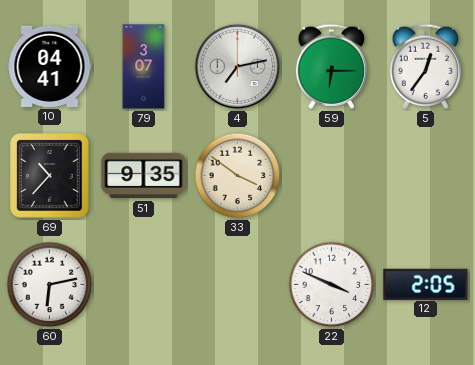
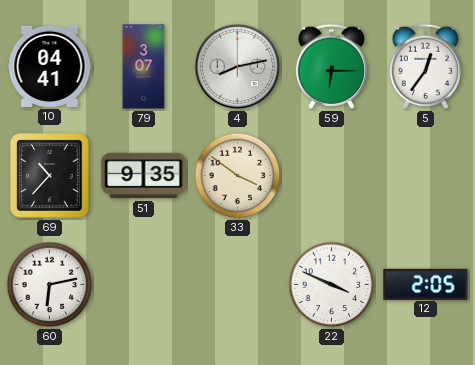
4: 7:13 -> 8:13
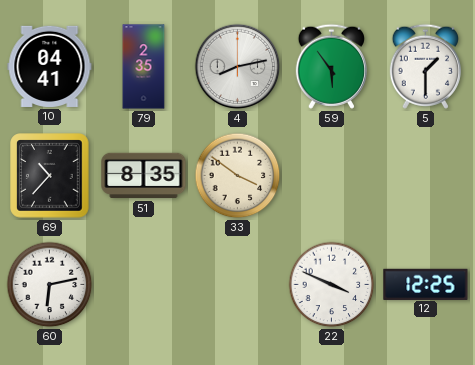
79: 3:07 -> 2:35
59: 6:15 -> 5:54
5: 12:36 -> 1:30
51: 9:35 -> 8:35
12: 2:05 -> 12:25
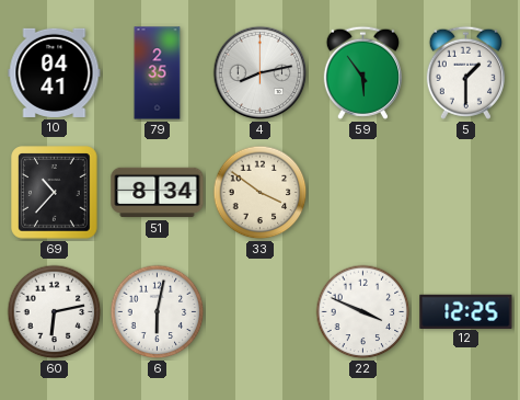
51: 8:35 -> 8:34
6: none -> 6:02
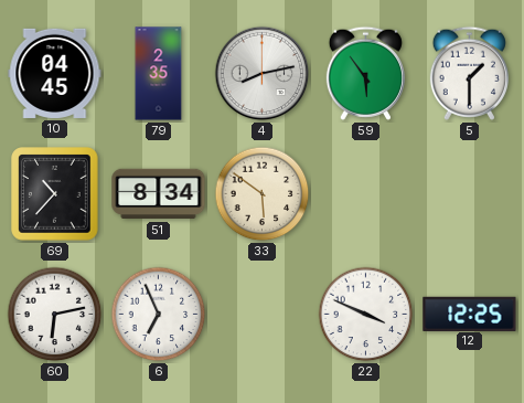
10: 04:41 -> 04:45
33: 3:51 -> 5:51
6: 6:02 -> 6:56
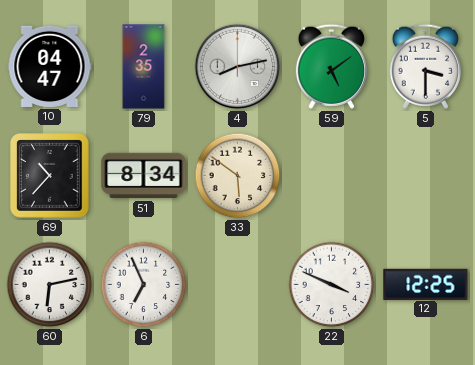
10: 04:45 -> 04:47
59: 5:54 -> 5:09
5: 1:30 -> 3:30
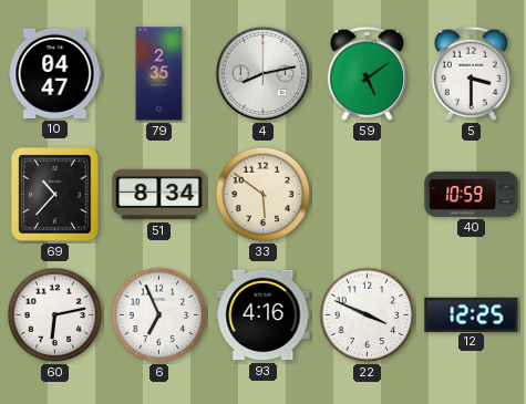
40: none -> 10:59
93: none -> 4:16
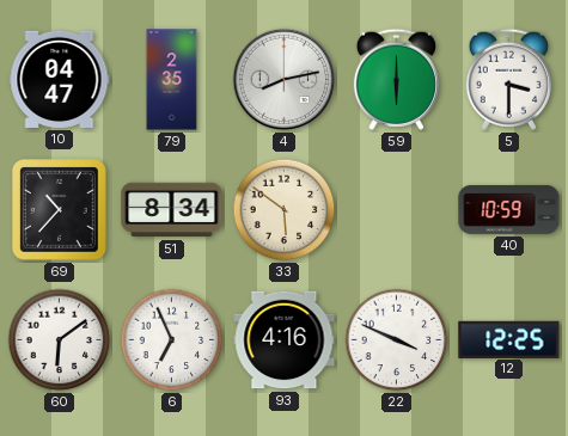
59: 5:09 -> 6:00
60: 6:13 -> 6:09
